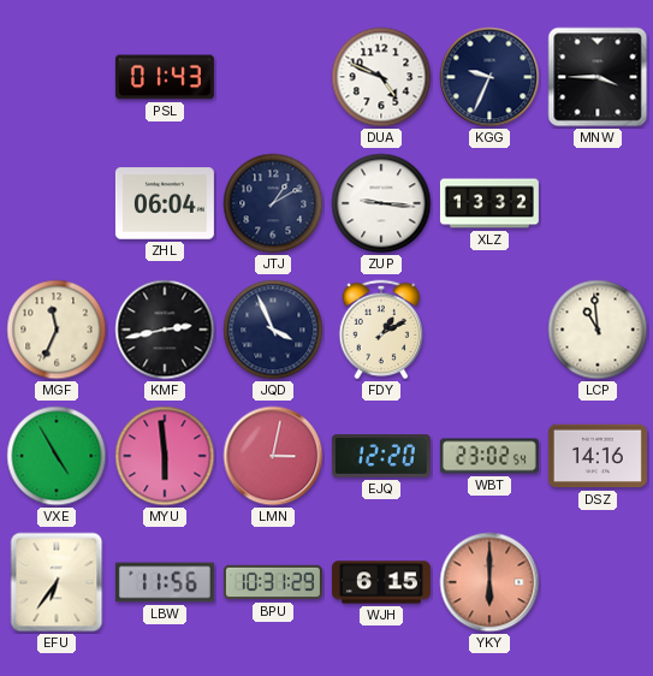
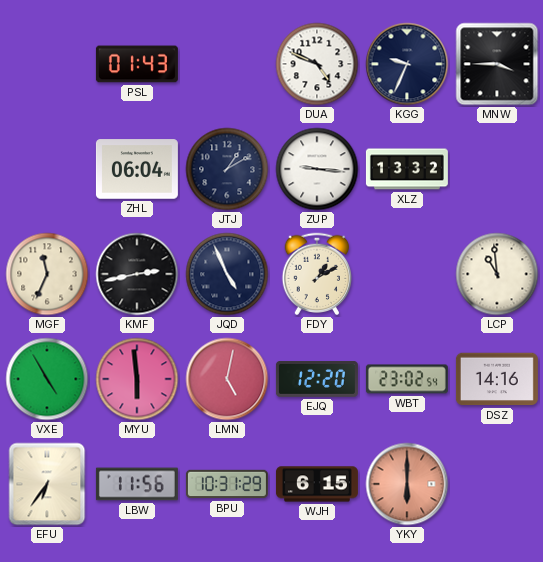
JQD: 3:56 -> 4:56
LMN: 3:02 -> 5:02
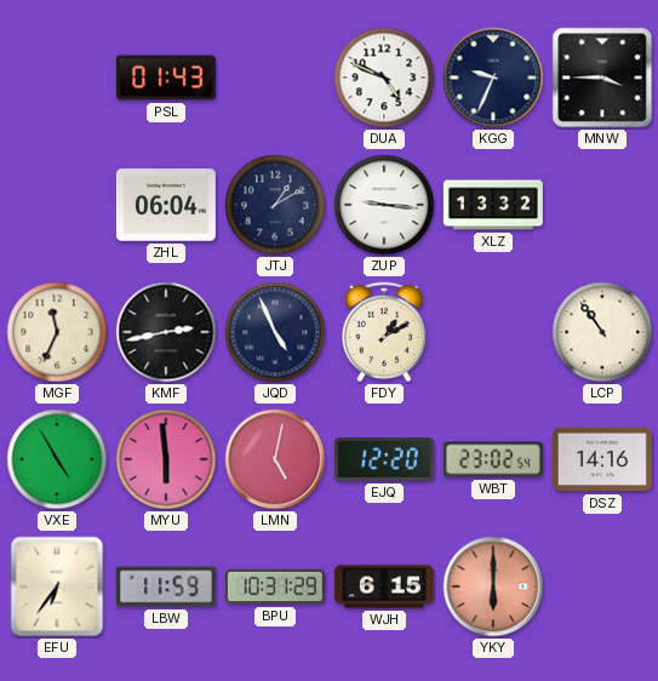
LCP: 10:59 -> 10:54
LBW: 11:56 -> 11:59
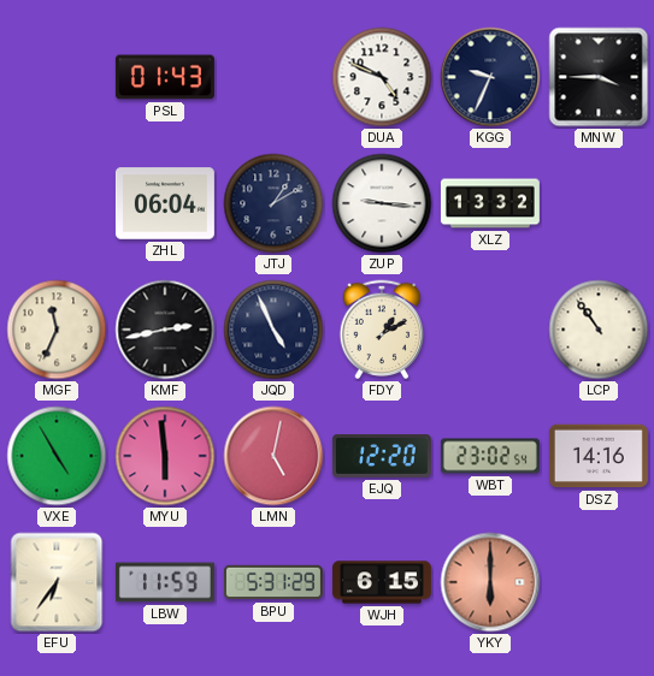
BPU: 10:31 -> 5:31
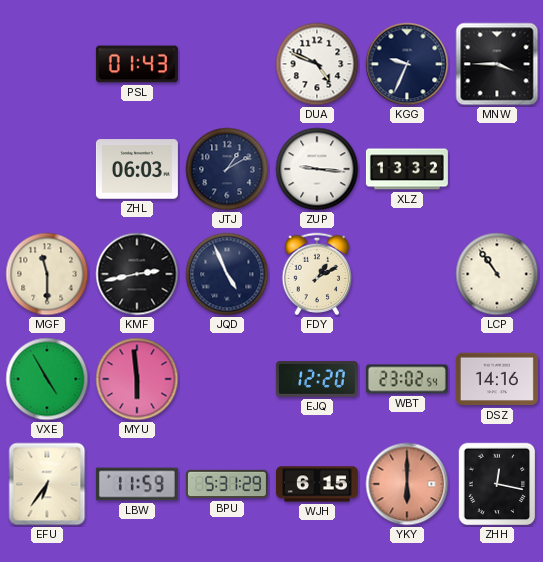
ZHL: 06:04 -> 06:03
MGF: 11:34 -> 11:30
LMN: 5:02 -> none
ZHH: none -> 12:17
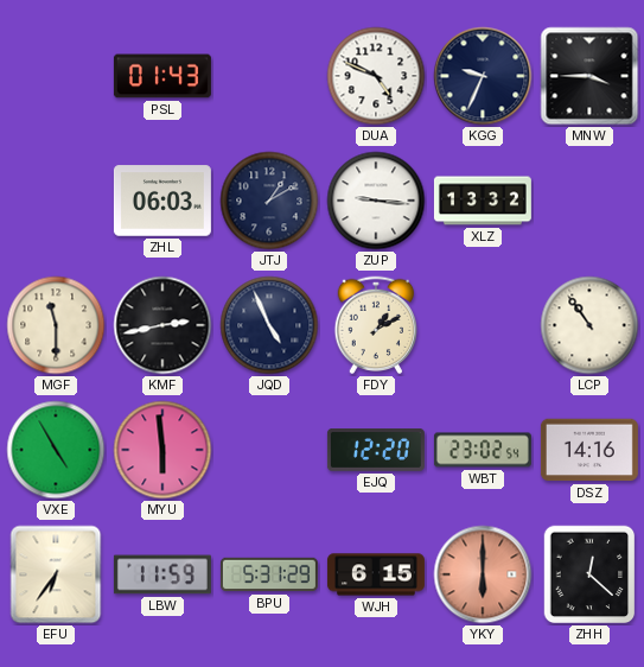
ZHH: 12:17 -> 12:22
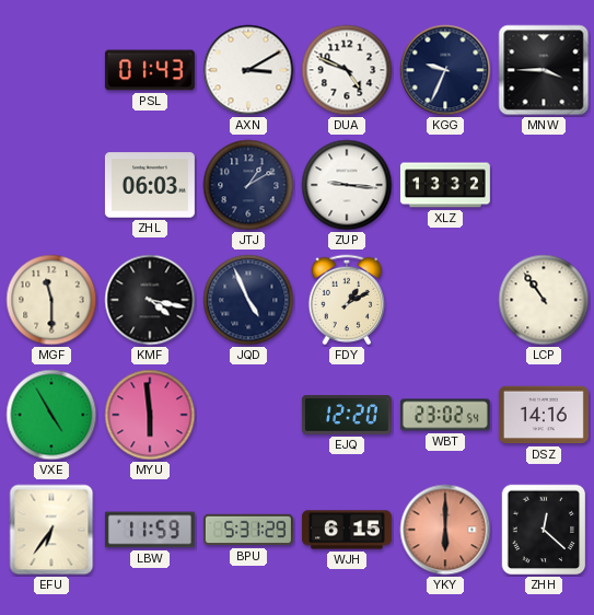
AXN: none -> 3:10
KMF: 2:43 -> 4:17
